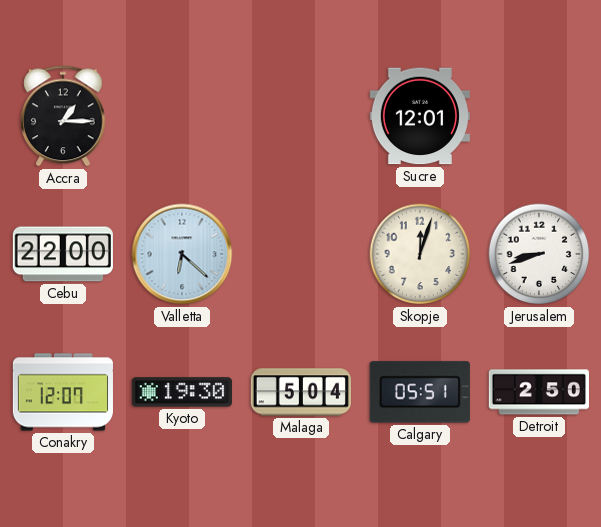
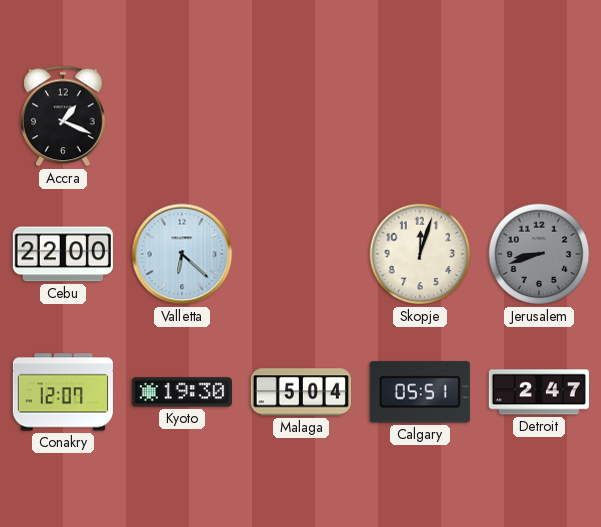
Accra: 1:15 -> 1:19
Sucre: 12:01 -> none
Jerusalem dial: white -> grey
Detroit: 2:50 -> 2:47
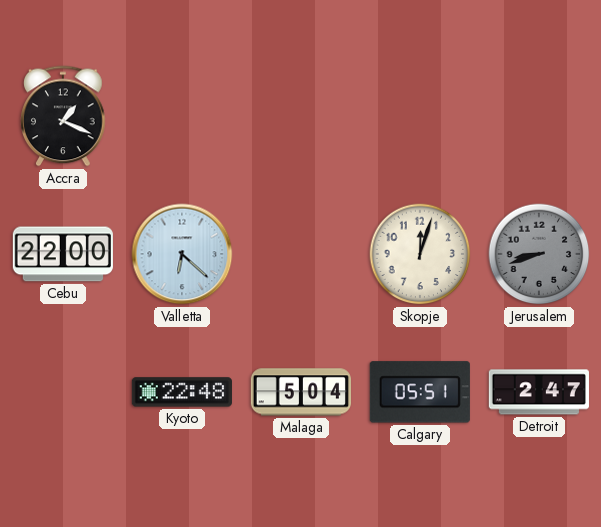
Conakry: 12:07 -> none
Kyoto: 19:30 -> 22:48
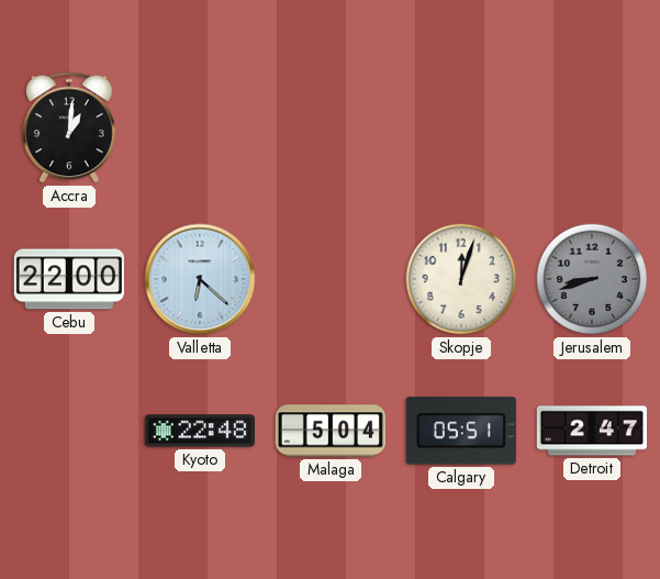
Accra: 1:19 -> 1:01
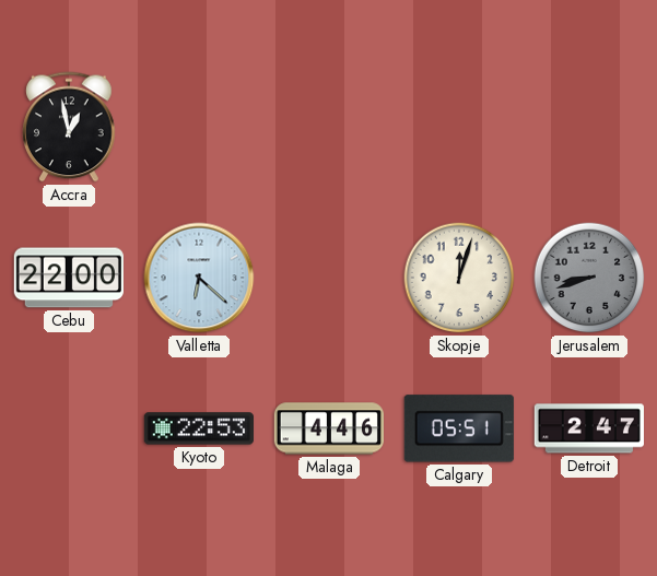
Accra: 1:01 -> 12:58
Kyoto: 22:48 -> 22:53
Malaga: 5:04 -> 4:46
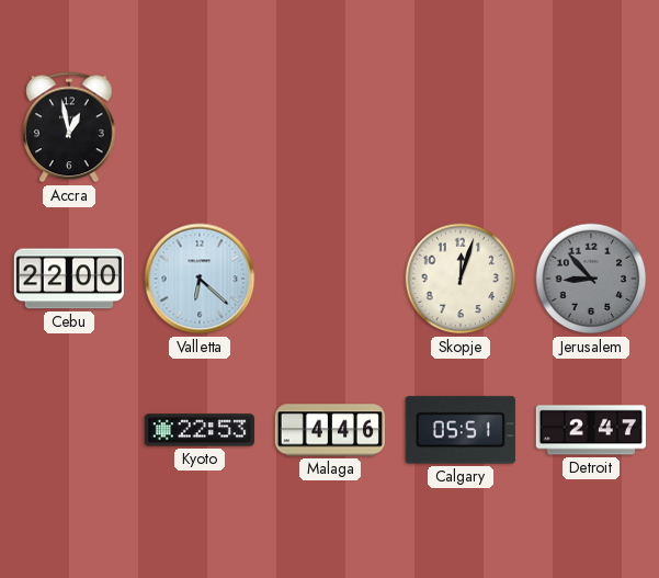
Jerusalem: 8:42 -> 8:53
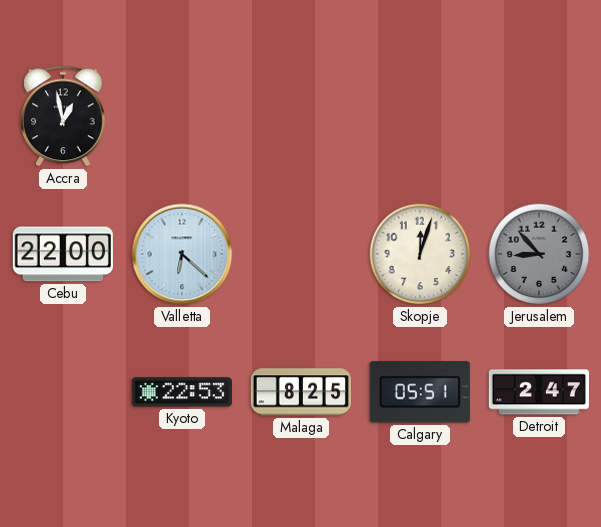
Malaga: 4:46 -> 8:25
